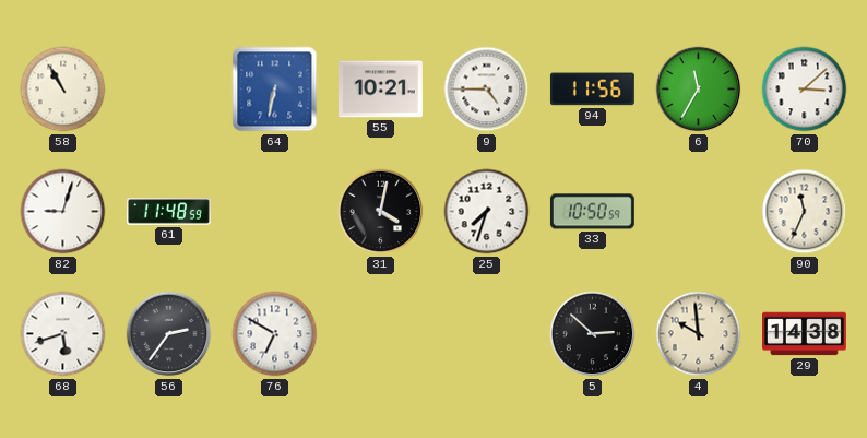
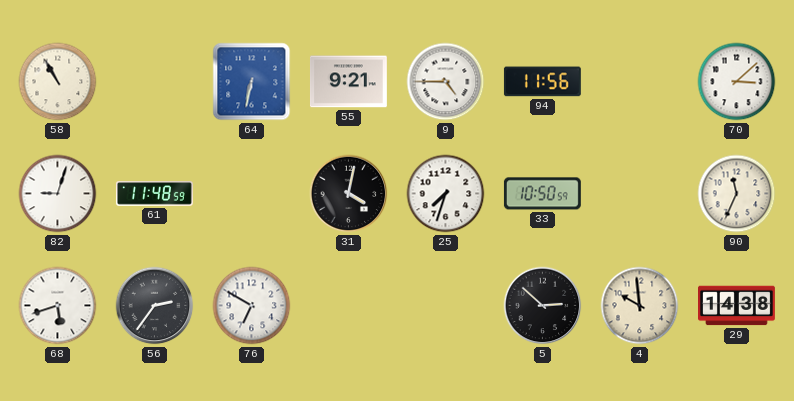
55: 10:21 -> 9:21
6: 11:35 -> none
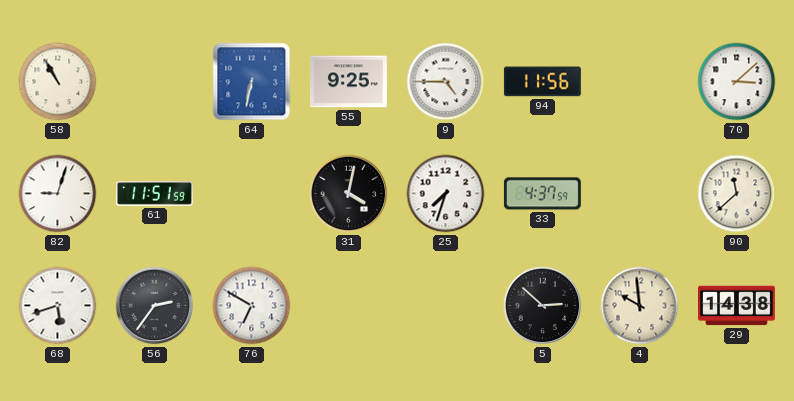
55: 9:21 -> 9:25
61: 11:48 -> 11:51
33: 10:50 -> 4:37
90: 11:34 -> 11:38
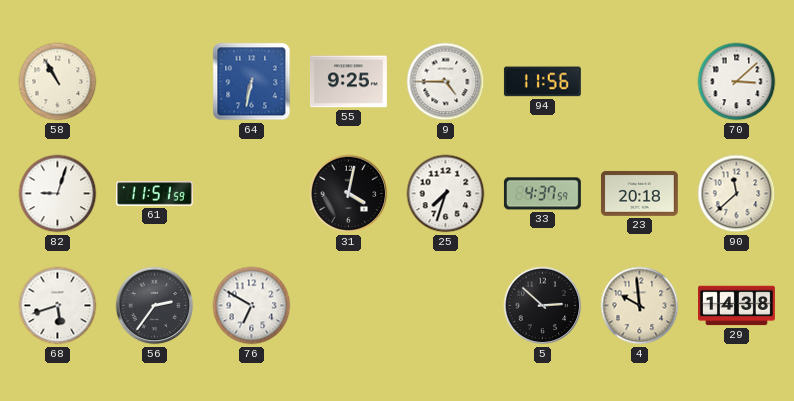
23: none -> 20:18
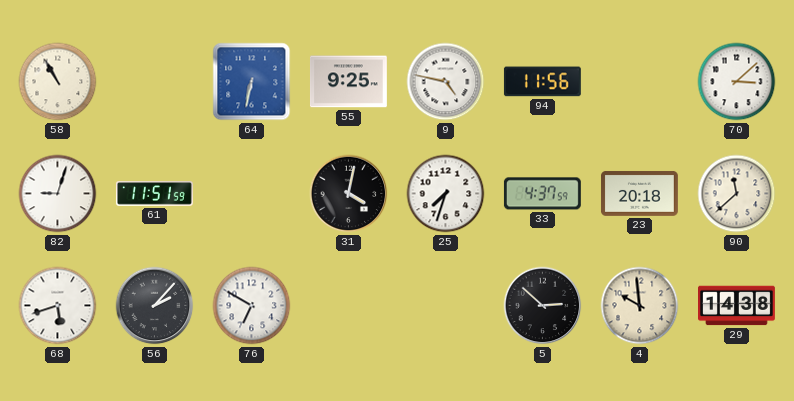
9: 4:45 -> 4:47
56: 2:36 -> 2:07
